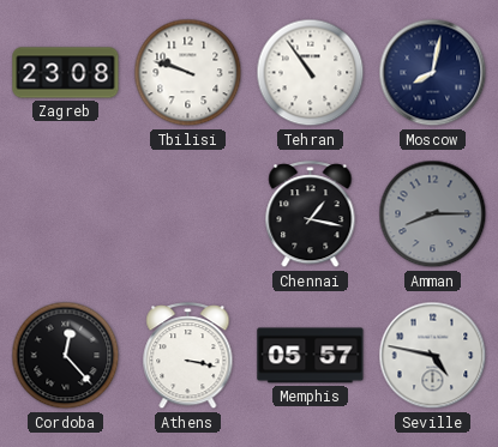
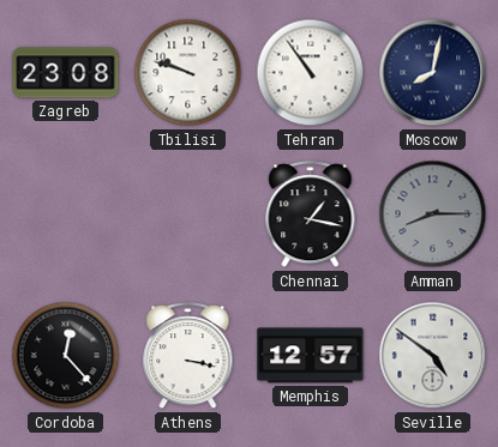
Memphis: 05:57 -> 12:57
Seville: 4:47 -> 4:51
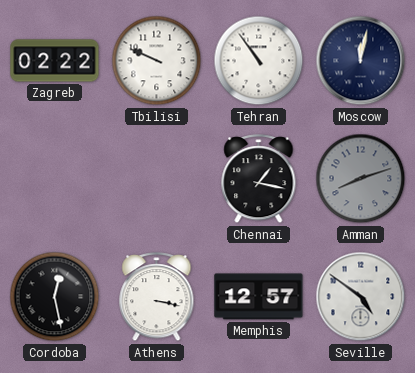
Zagreb: 23:08 -> 02:22
Tbilisi: 9:48 -> 9:49
Moscow: 8:02 -> 12:02
Amman: 8:15 -> 8:12
Cordoba: 12:23 -> 12:28
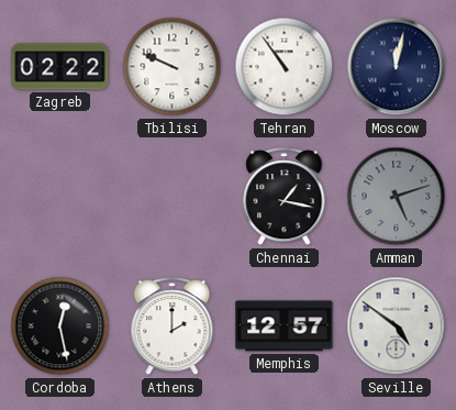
Amman: 8:12 -> 5:12
Athens: 3:17 -> 2:00
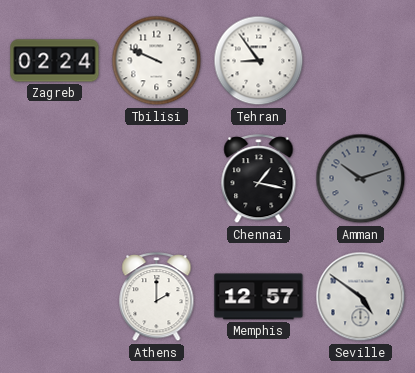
Zagreb: 02:22 -> 02:24
Tehran: 10:54 -> 8:54
Moscow: 12:02 -> none
Amman: 5:12 -> 10:12
Cordoba: 12:28 -> none
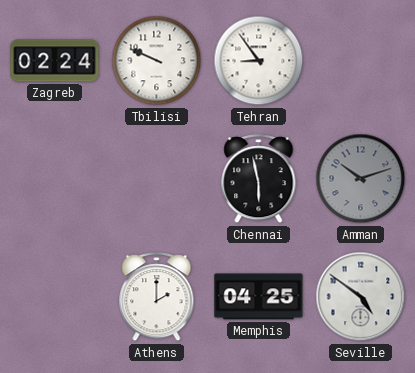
Chennai: 1:17 -> 5:58
Memphis: 12:57 -> 04:25
